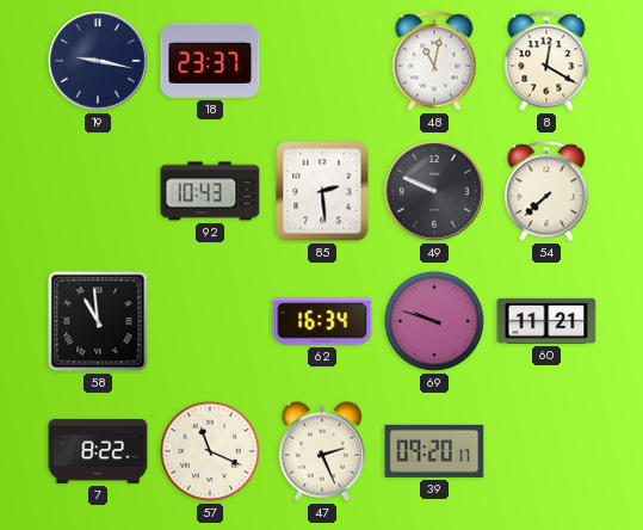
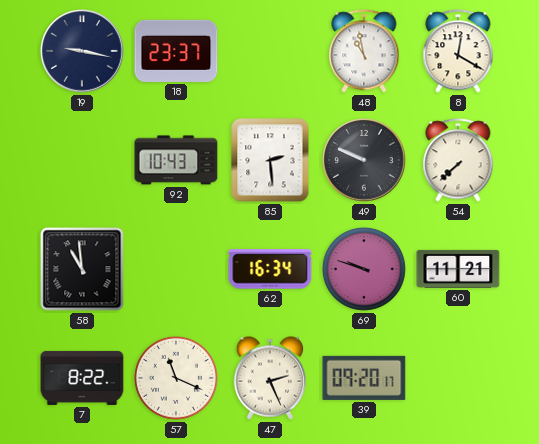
48: 11:02 -> 10:58
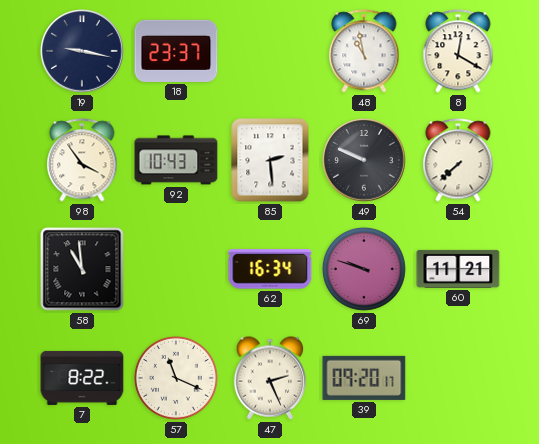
98: none -> 3:54
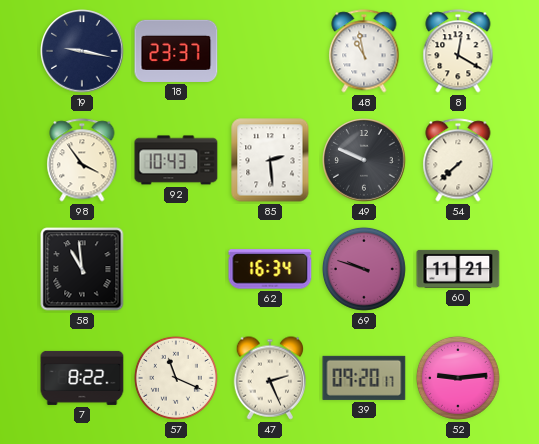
52: none -> 9:14
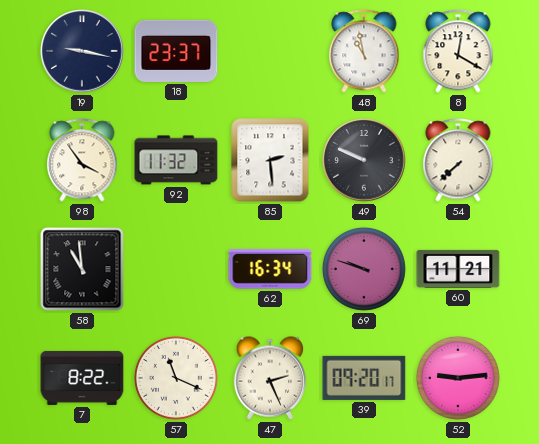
92: 10:43 -> 11:32
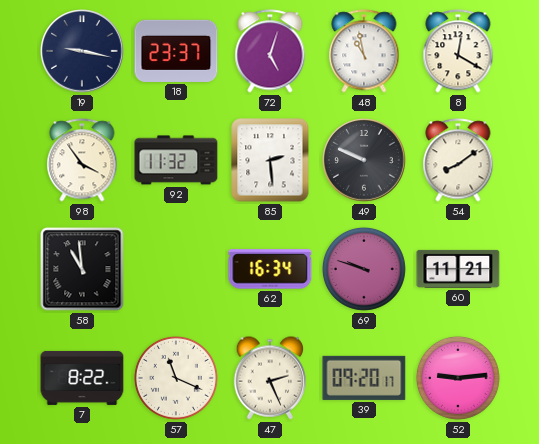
72: none -> 5:03
54: 7:38 -> 8:09
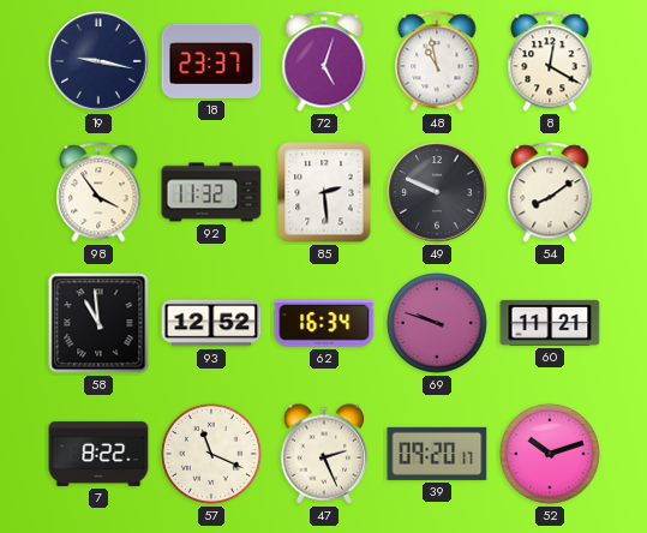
93: none -> 12:52
52: 9:14 -> 10:12
